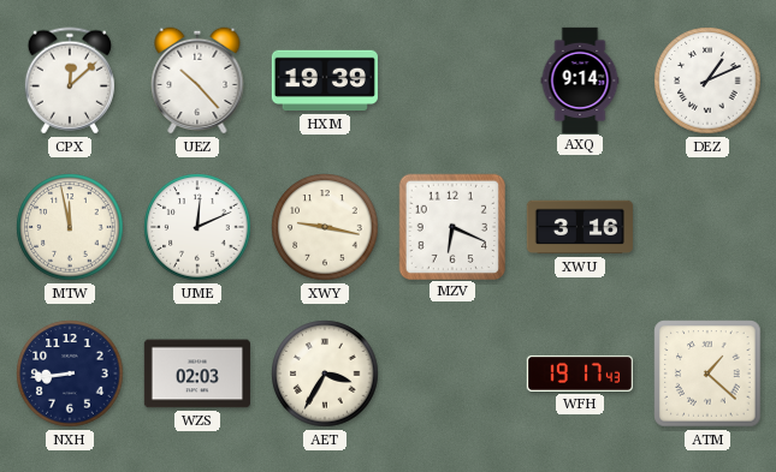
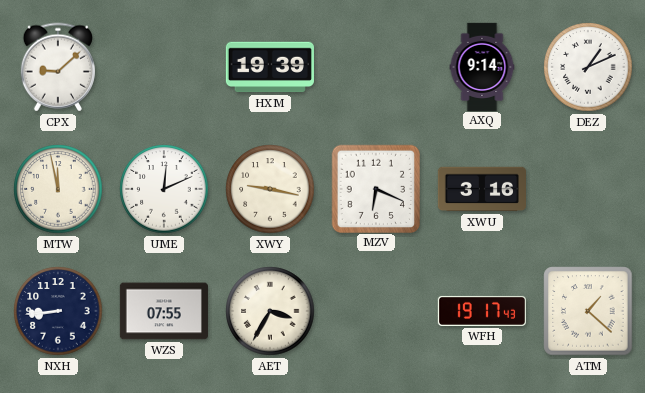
CPX: 12:08 -> 9:08
UEZ: 10:23 -> none
WZS: 02:03 -> 07:55
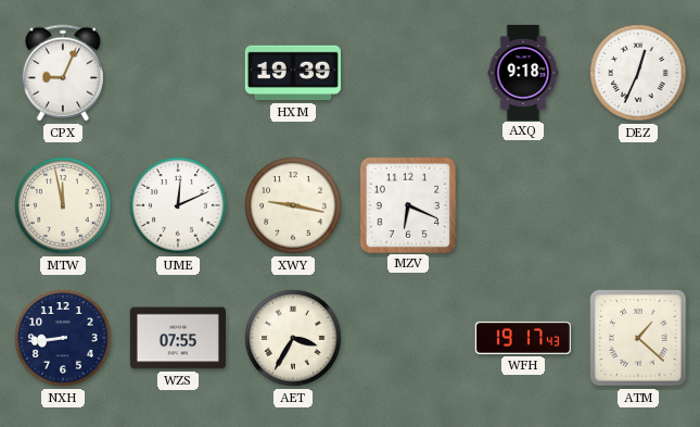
CPX: 9:08 -> 9:04
AXQ: 9:14 -> 9:18
DEZ: 1:11 -> 12:34
XWU: 3:16 -> none
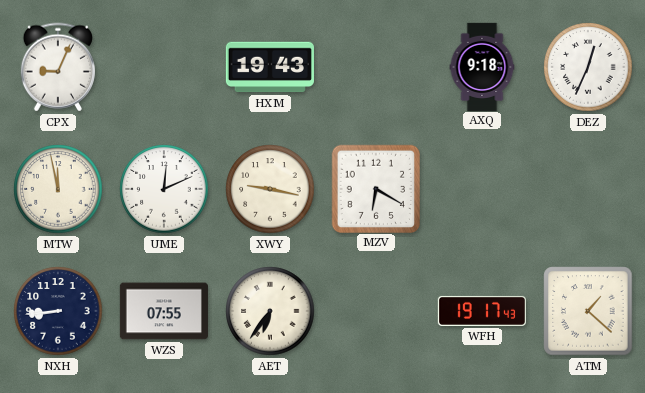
HXM: 19:39 -> 19:43
MZV: 6:19 -> 6:20
AET: 3:35 -> 6:36
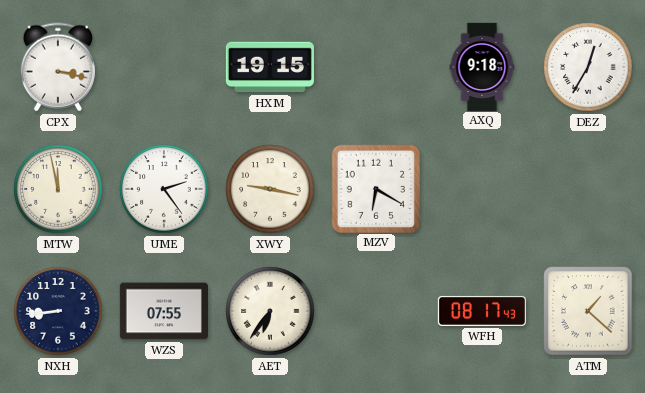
CPX: 9:04 -> 3:17
HXM: 19:43 -> 19:15
DEZ: 12:34 -> 12:35
UME: 12:11 -> 2:24
WFH: 19:17 -> 08:17
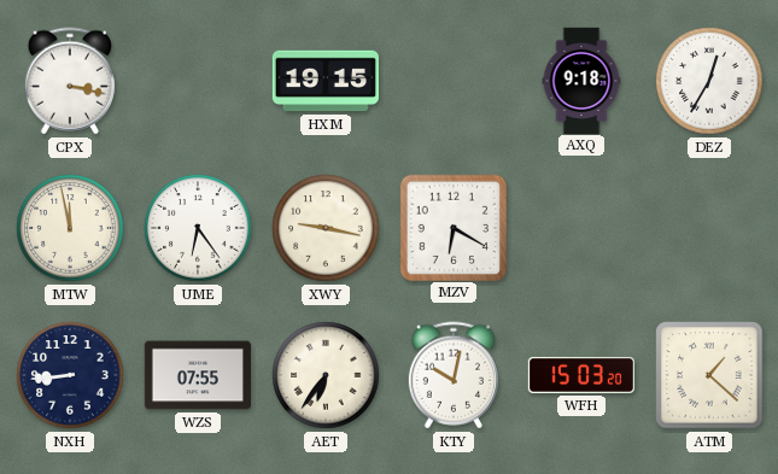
UME: 2:24 -> 6:24
KTY: none -> 10:02
WFH: 08:17 -> 15:03
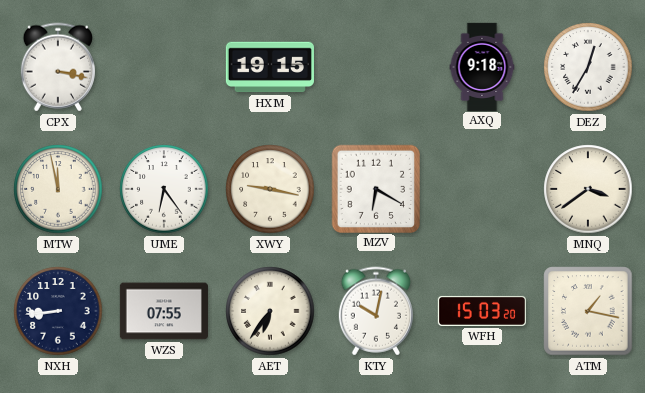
MNQ: none -> 3:39
ATM: 1:22 -> 1:17
